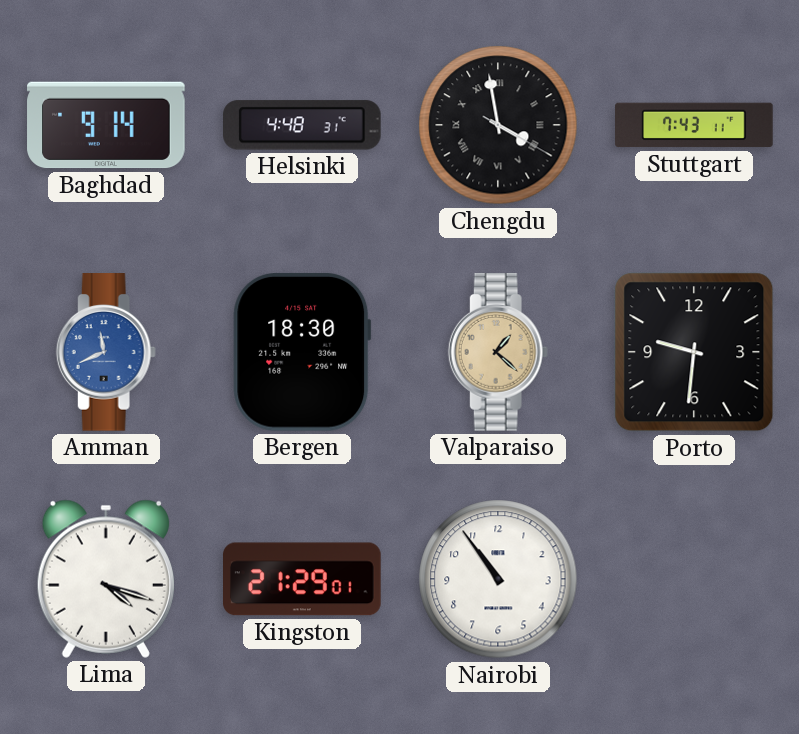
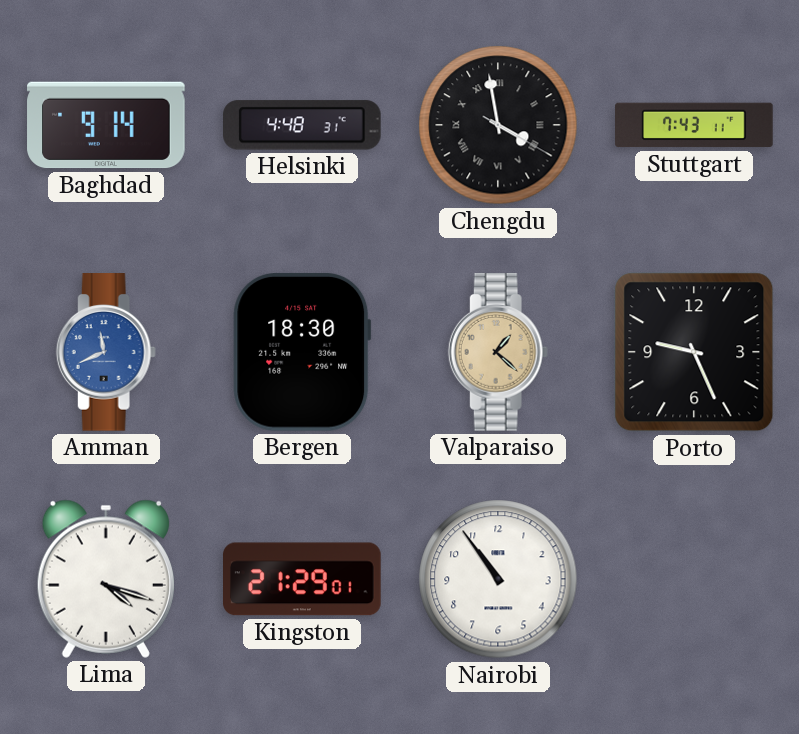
Porto: 9:31 -> 9:26
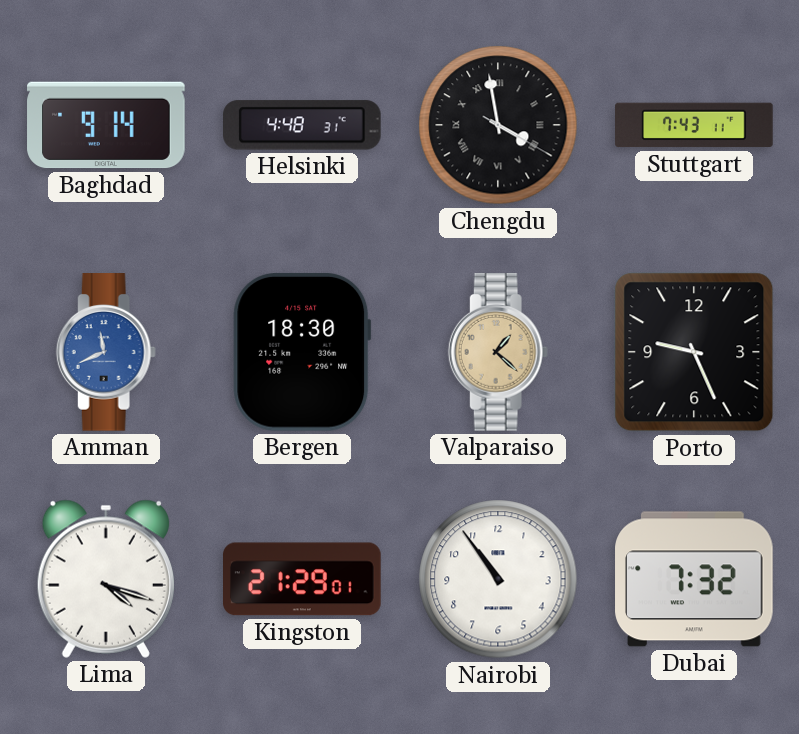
Dubai: none -> 7:32
